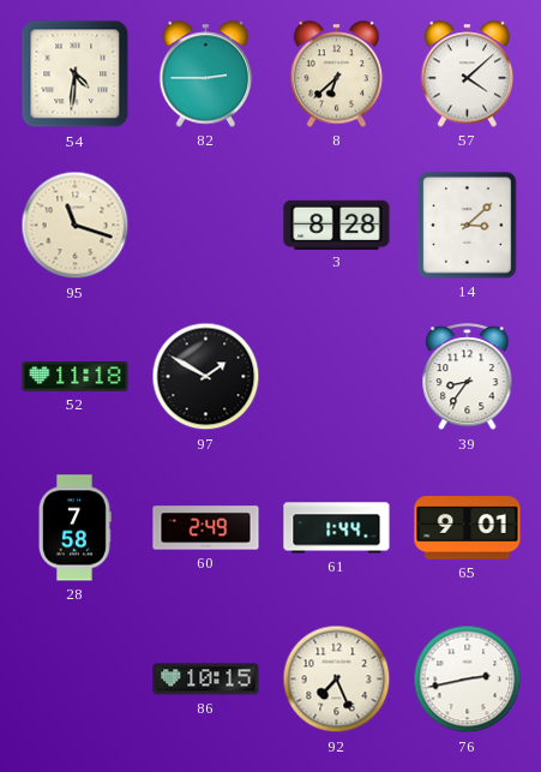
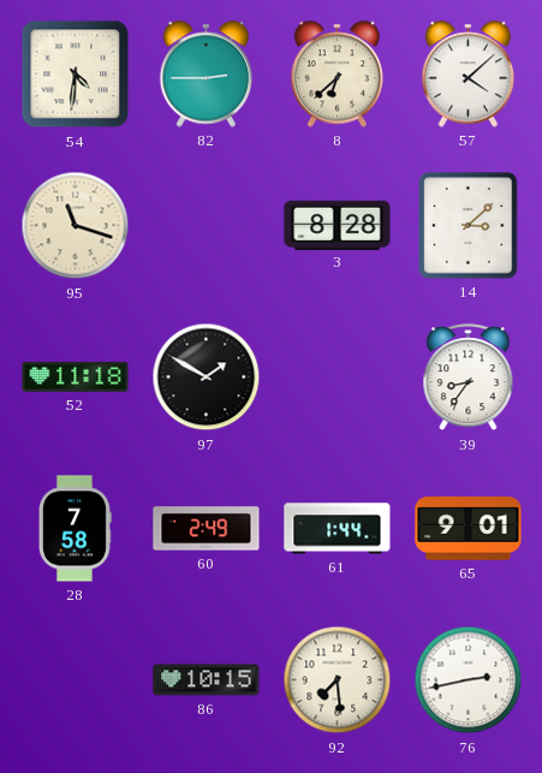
92: 7:26 -> 7:29
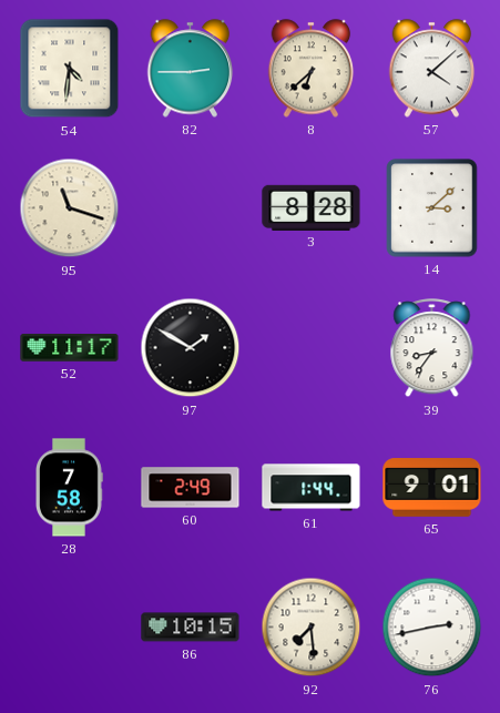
52: 11:18 -> 11:17
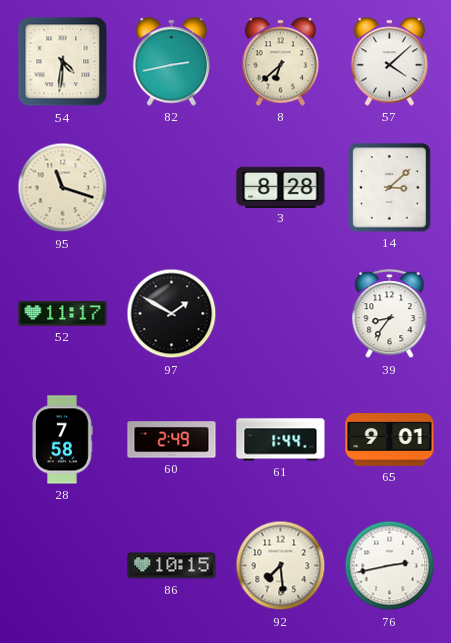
82: 2:45 -> 2:43
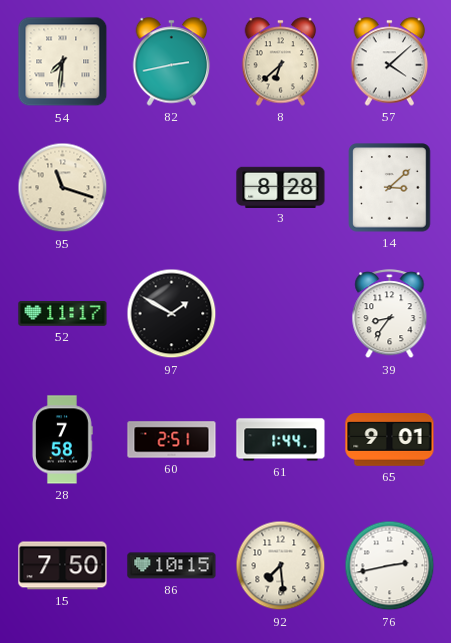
54: 4:31 -> 7:31
60: 2:49 -> 2:51
15: none -> 7:50
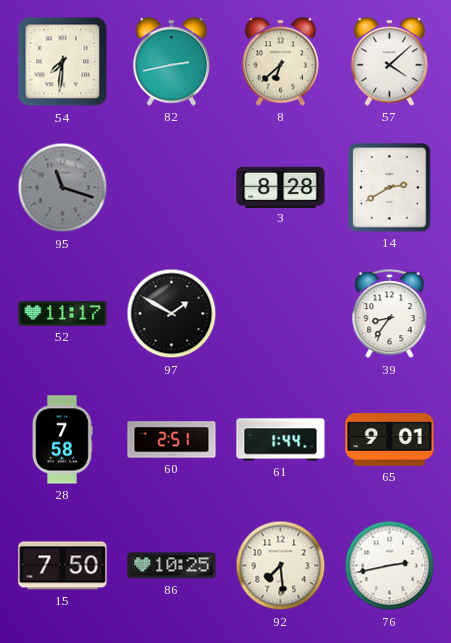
95 dial: cream -> grey
14: 3:08 -> 2:40
86: 10:15 -> 10:25
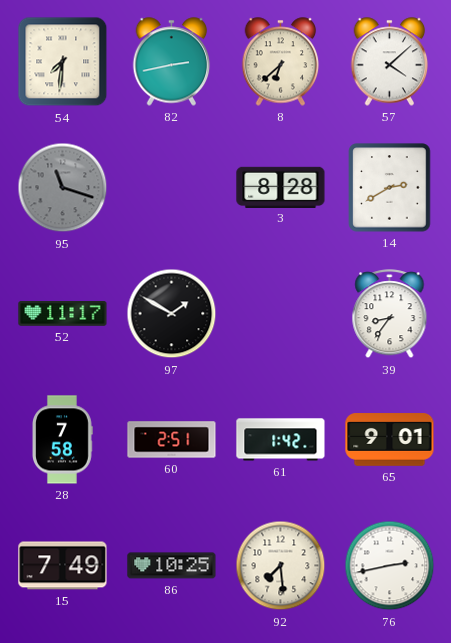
61: 1:44 -> 1:42
15: 7:50 -> 7:49
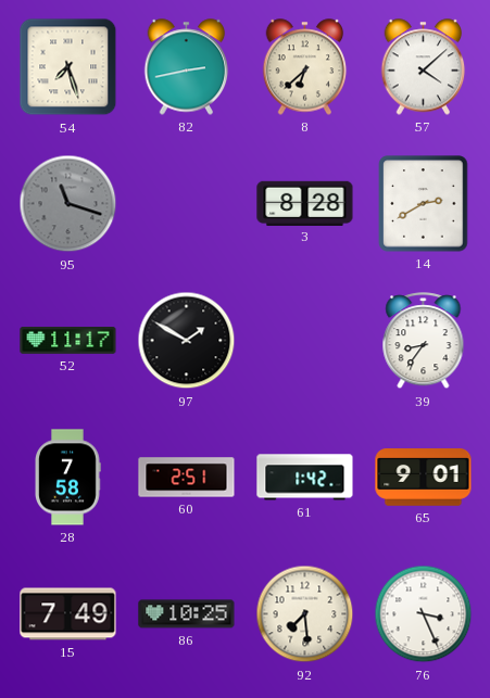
54: 7:31 -> 7:27
76: 2:43 -> 3:26
